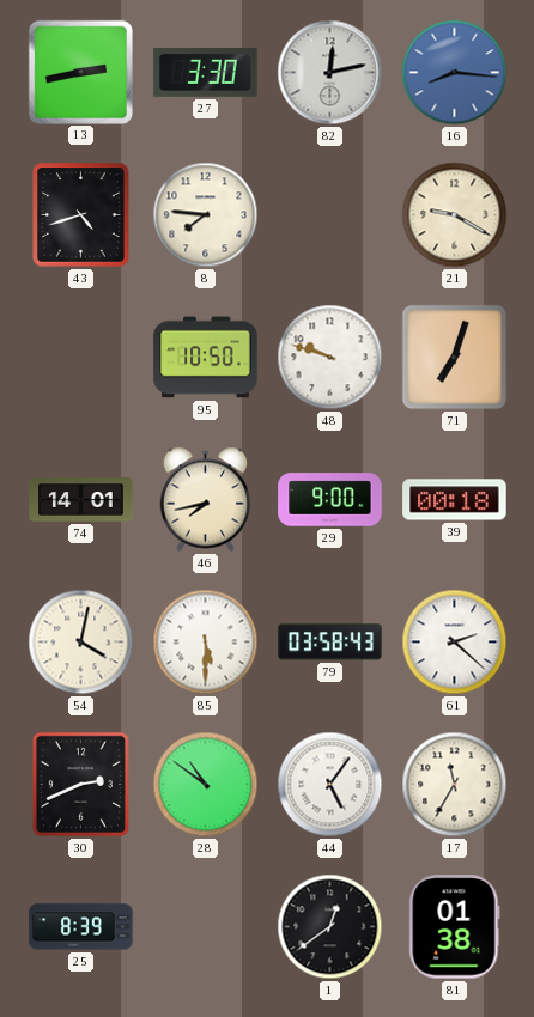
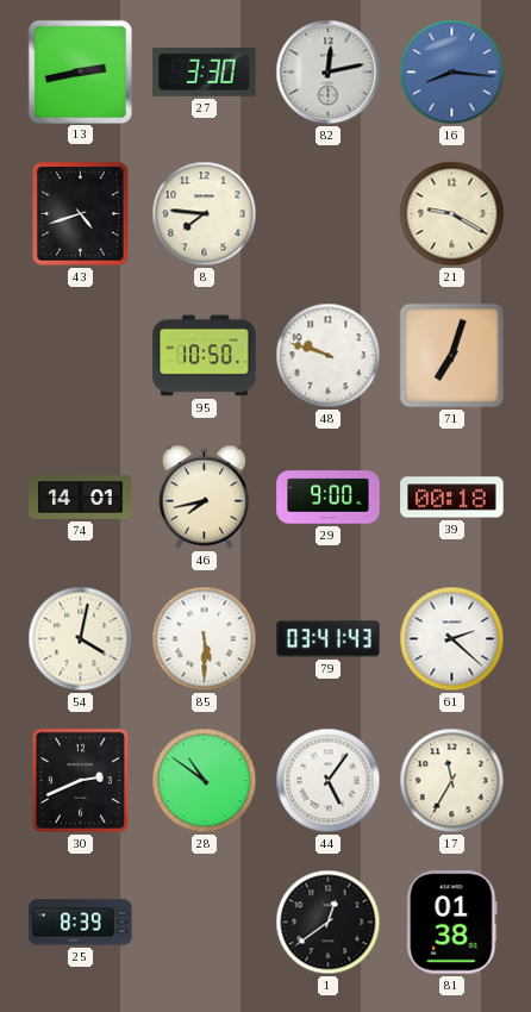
79: 03:58 -> 03:41
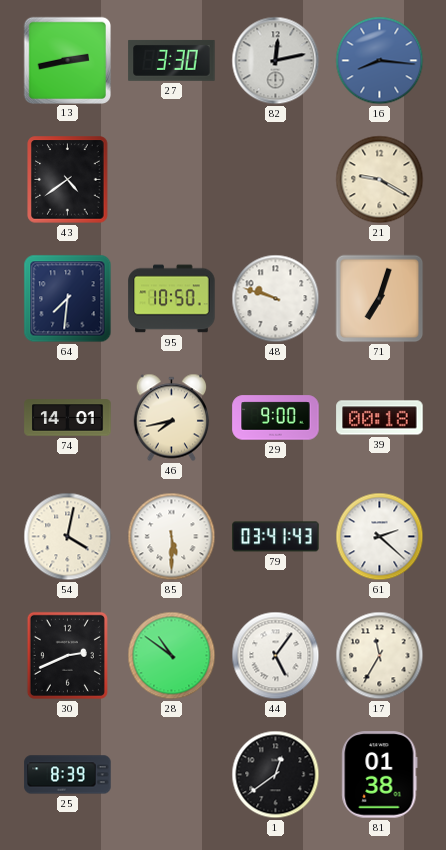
43: 4:42 -> 4:39
8: 7:46 -> none
64: none -> 7:31
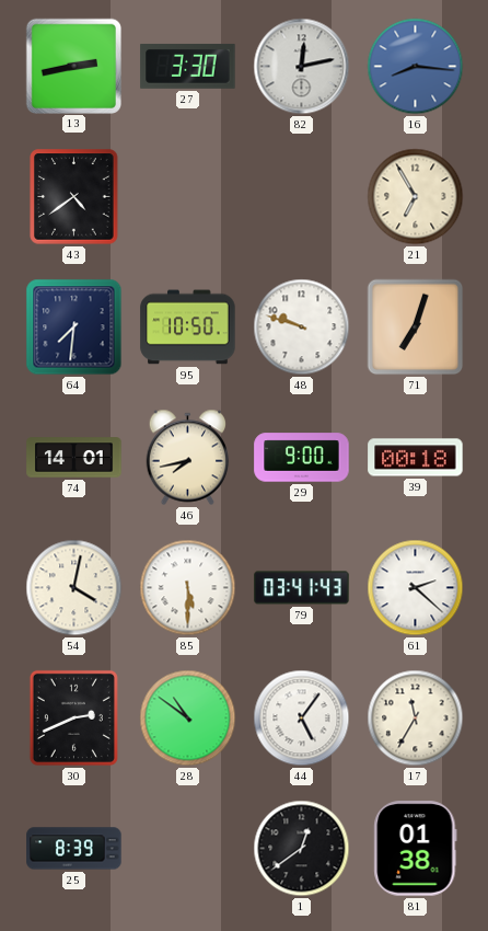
21: 9:20 -> 6:55
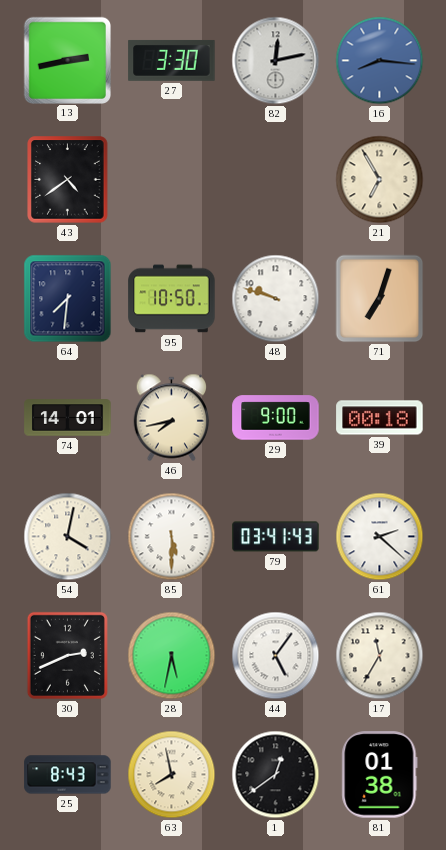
28: 10:51 -> 5:32
25: 8:39 -> 8:43
63: none -> 7:58
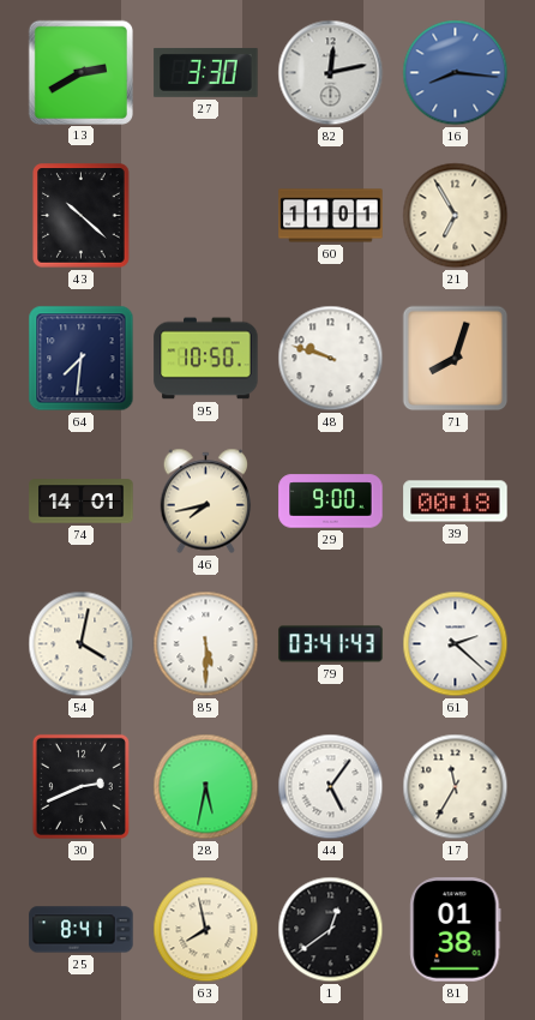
13: 2:43 -> 2:40
43: 4:39 -> 10:22
60: none -> 11:01
71: 7:03 -> 8:03
25: 8:43 -> 8:41
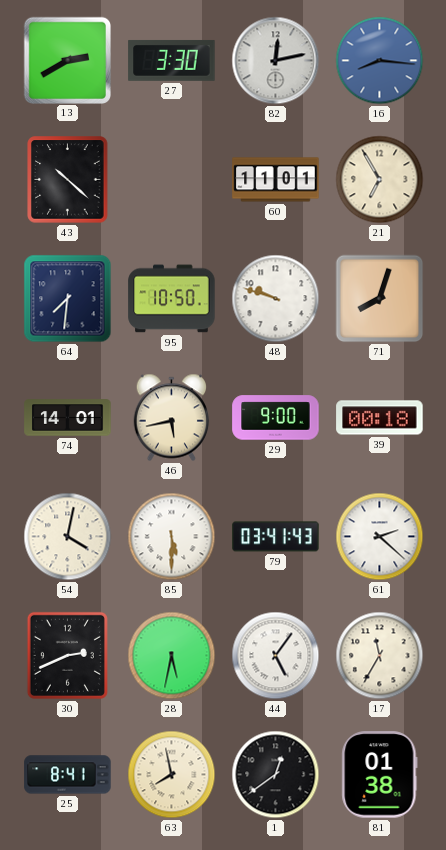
46: 7:43 -> 5:43
